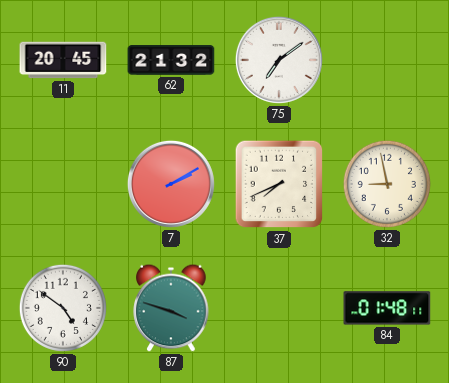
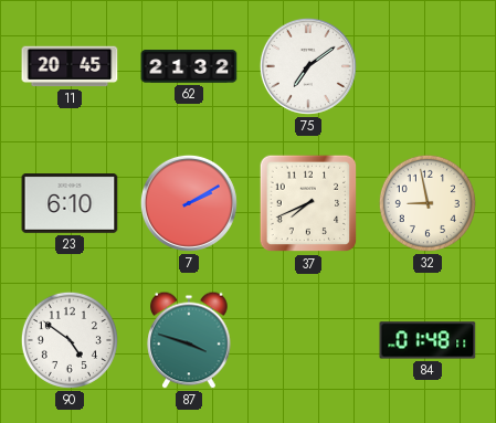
23: none -> 6:10
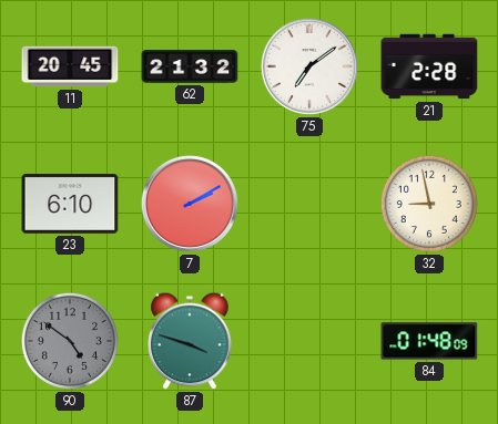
21: none -> 2:28
37: 7:41 -> none
90 dial: white -> grey
84: 01:48:11 -> 01:48:09
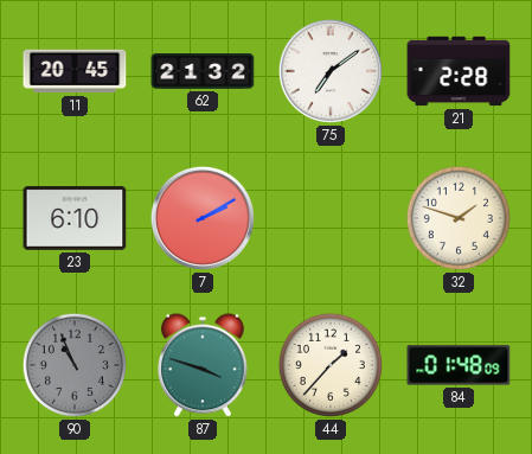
32: 8:58 -> 1:48
90: 4:51 -> 10:56
44: none -> 1:37
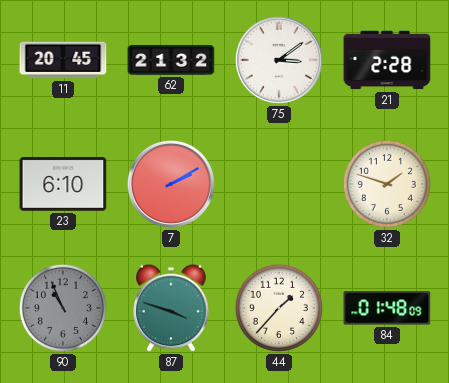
75: 7:09 -> 3:09
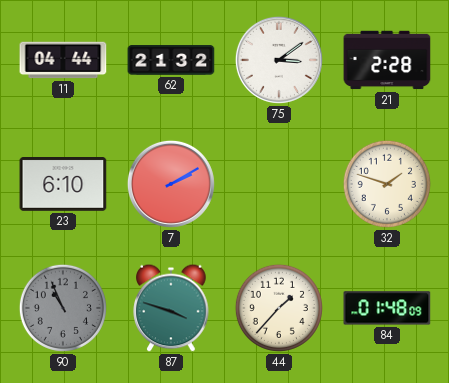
11: 20:45 -> 04:44
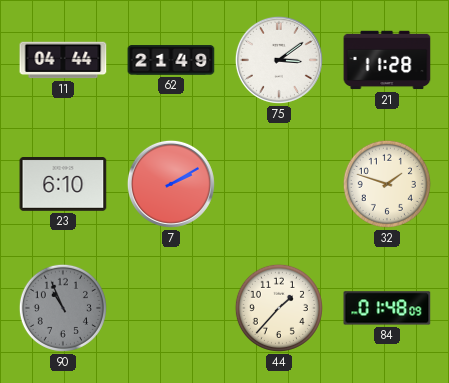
62: 21:32 -> 21:49
21: 2:28 -> 11:28
87: 3:48 -> none
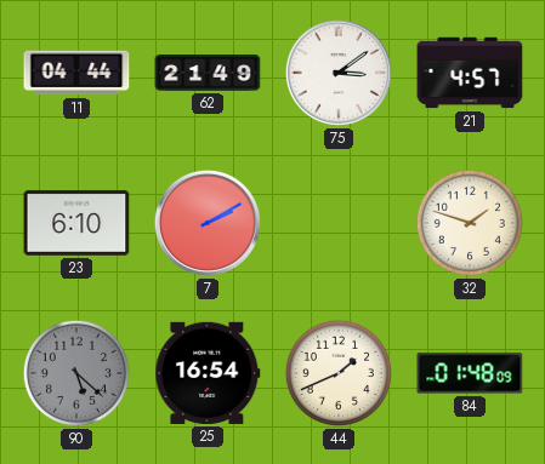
21: 11:28 -> 4:57
90: 10:56 -> 5:22
25: none -> 16:54
44: 1:37 -> 1:41
